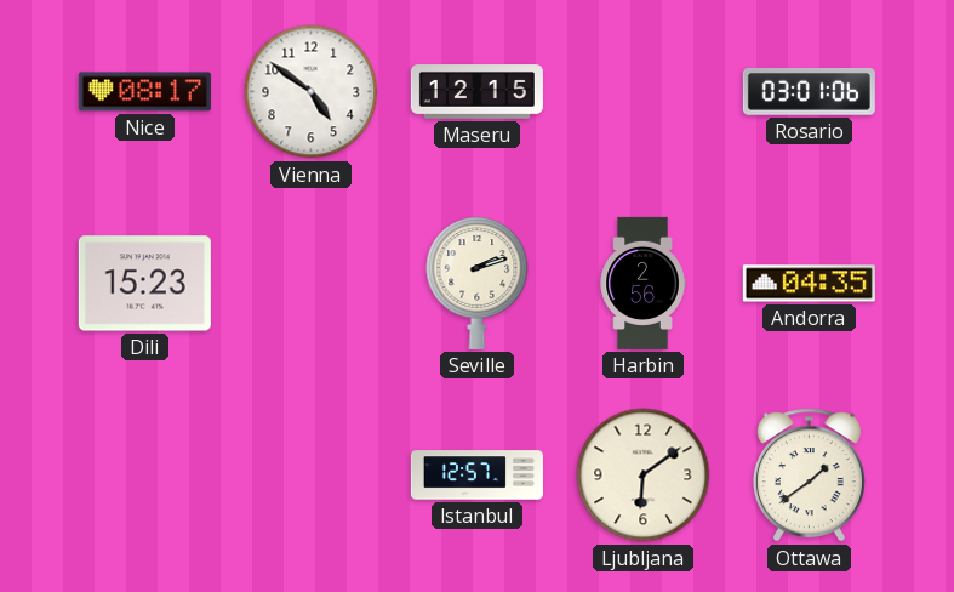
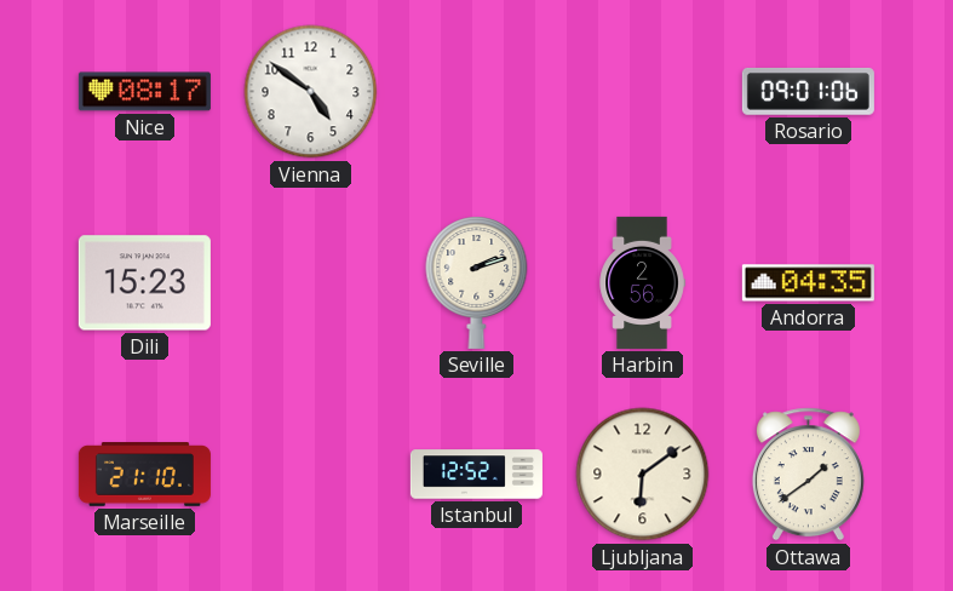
Maseru: 12:15 -> none
Rosario: 03:01 -> 09:01
Marseille: none -> 21:10
Istanbul: 12:57 -> 12:52
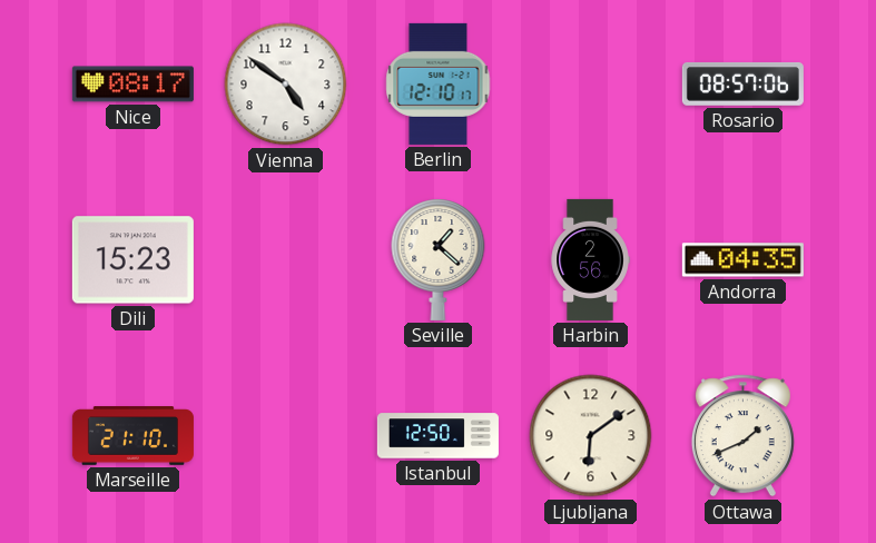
Berlin: none -> 12:10
Rosario: 09:01 -> 08:57
Seville: 2:12 -> 1:22
Istanbul: 12:52 -> 12:50
Ottawa: 1:39 -> 1:41
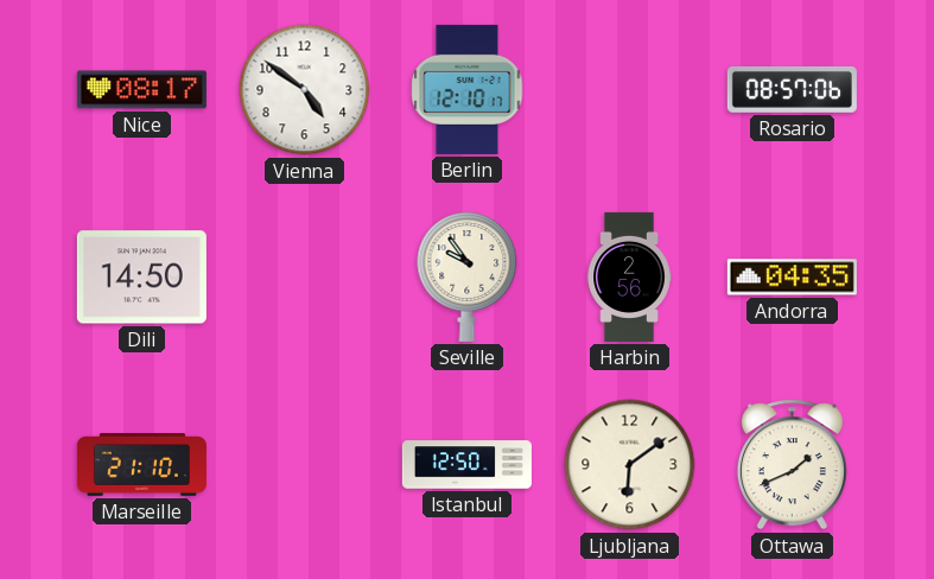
Dili: 15:23 -> 14:50
Seville: 1:22 -> 9:54
